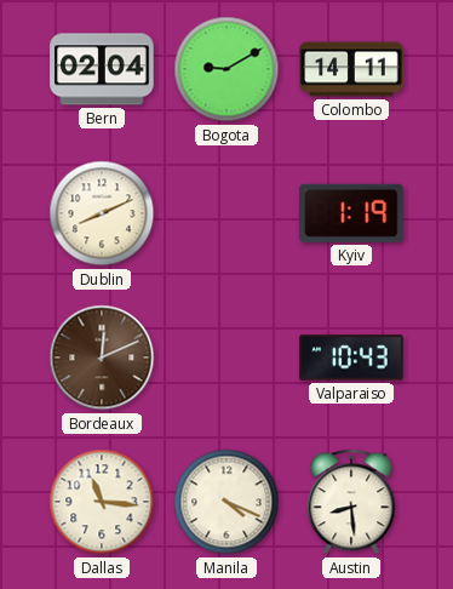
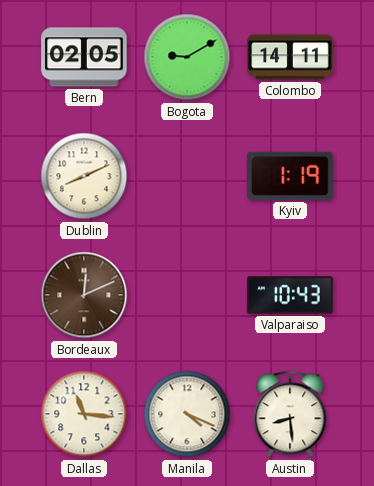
Bern: 02:04 -> 02:05
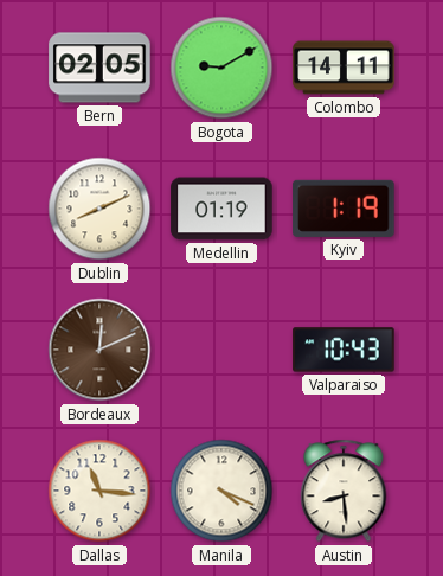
Medellin: none -> 01:19
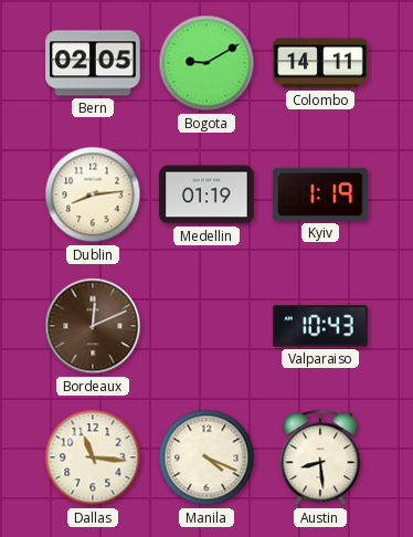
Dublin: 8:11 -> 8:14
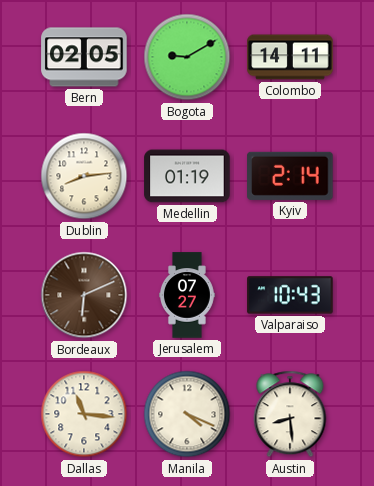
Kyiv: 1:19 -> 2:14
Bordeaux: 12:11 -> 6:11
Jerusalem: none -> 07:27
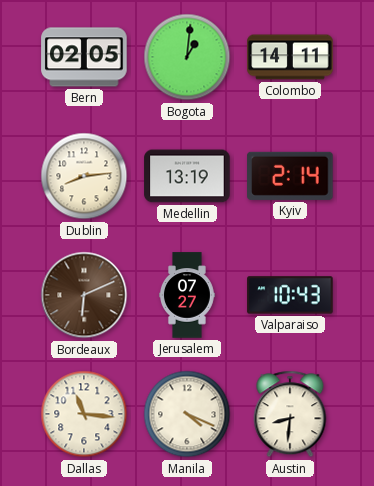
Bogota: 9:10 -> 1:01
Medellin: 01:19 -> 13:19
Austin: 8:29 -> 8:31
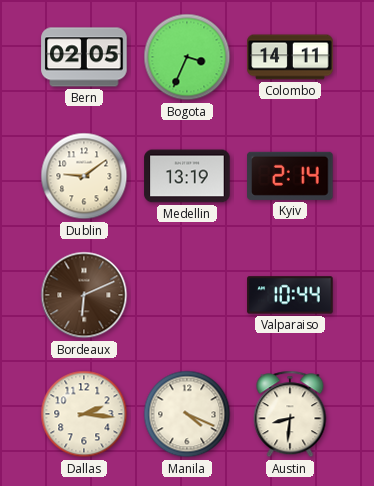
Bogota: 1:01 -> 3:34
Dublin: 8:14 -> 9:09
Jerusalem: 07:27 -> none
Valparaiso: 10:43 -> 10:44
Dallas: 11:16 -> 2:16
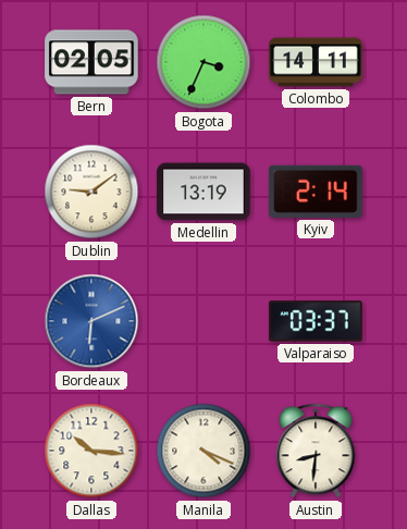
Bordeaux dial: brown -> blue
Valparaiso: 10:44 -> 03:37
Dallas: 2:16 -> 10:16
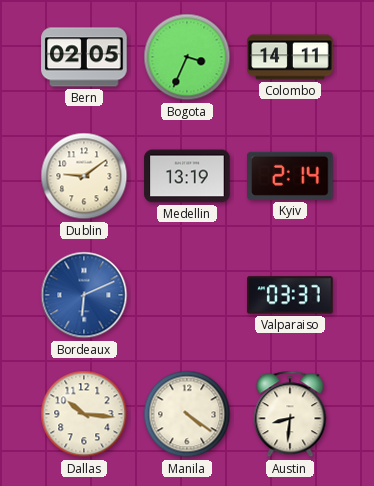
Manila: 4:19 -> 4:21
